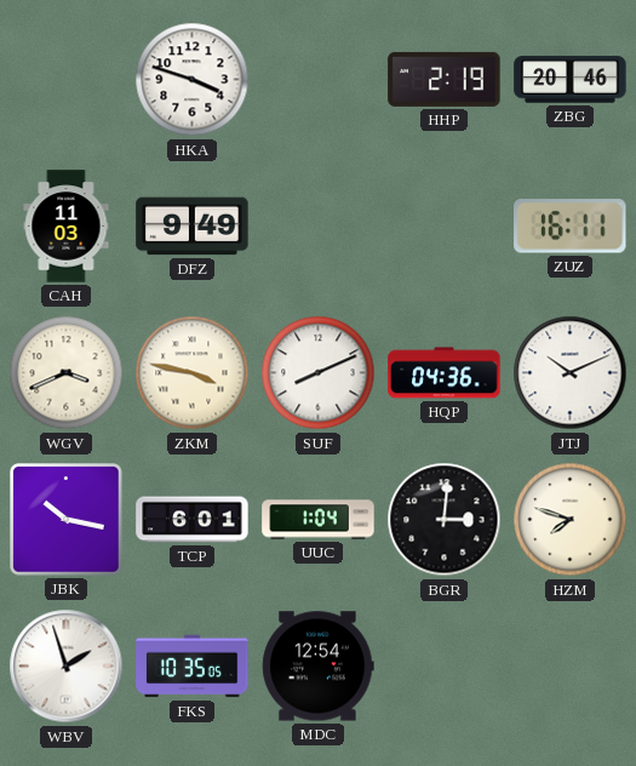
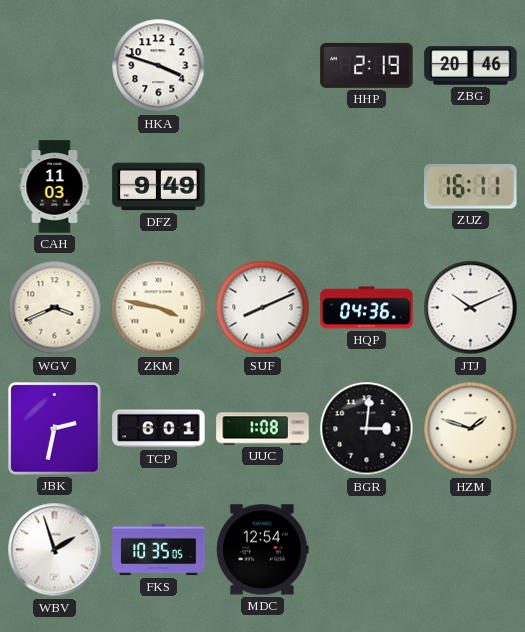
JBK: 10:17 -> 2:32
UUC: 1:04 -> 1:08
HZM: 7:48 -> 1:48
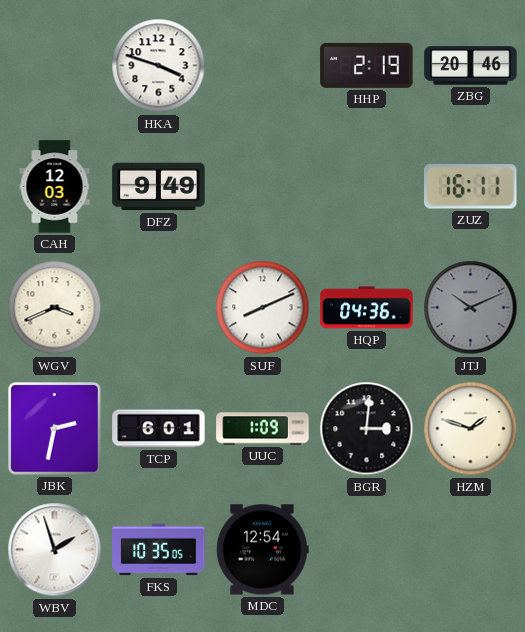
CAH: 11:03 -> 12:03
ZKM: 3:47 -> none
JTJ dial: white -> grey
UUC: 1:08 -> 1:09
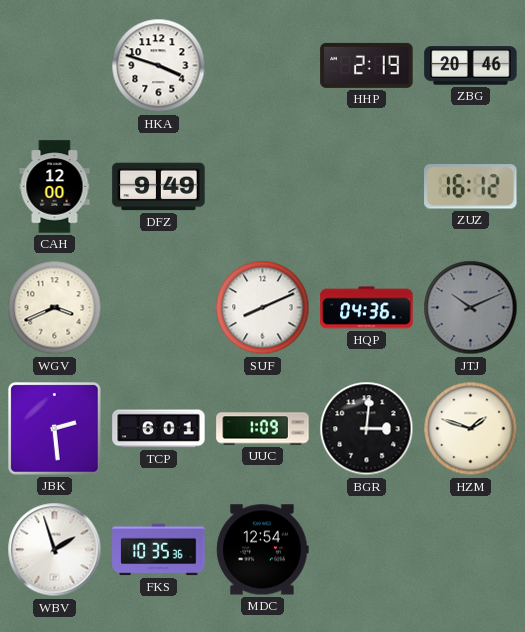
CAH: 12:03 -> 12:00
ZUZ: 16:11 -> 16:12
JBK: 2:32 -> 2:29
FKS: 10:35:05 -> 10:35:36
